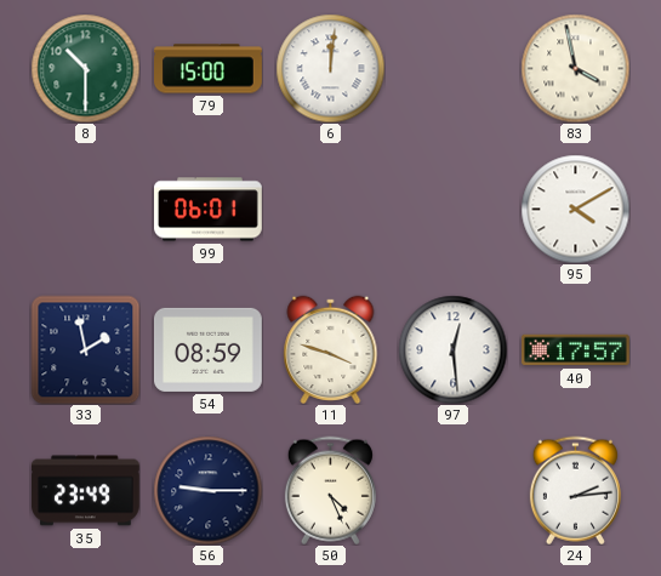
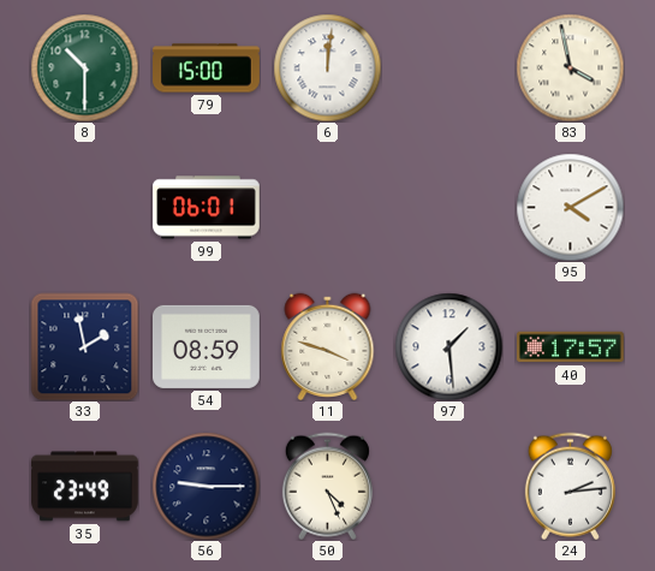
97: 12:29 -> 1:29
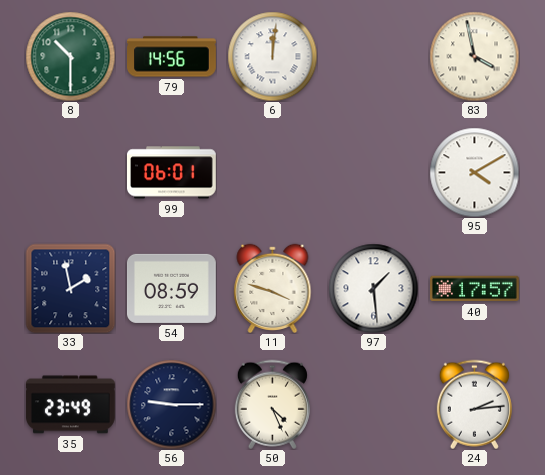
79: 15:00 -> 14:56
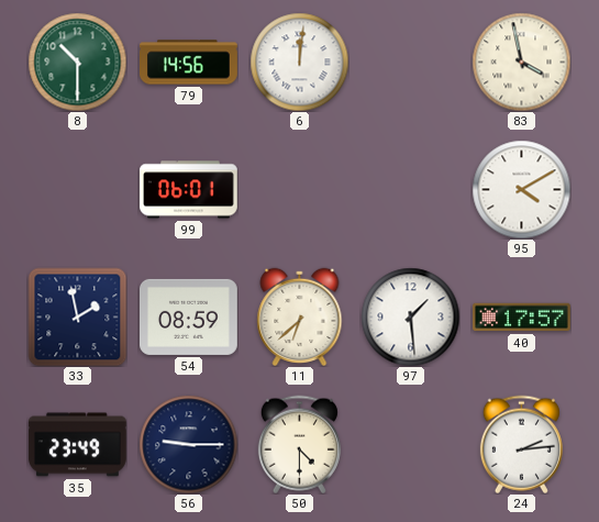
11: 3:48 -> 6:38
50: 4:26 -> 4:30
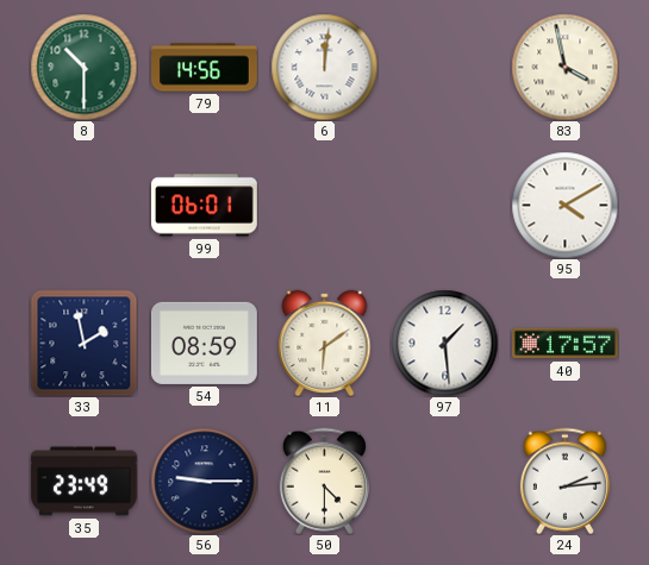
11: 6:38 -> 6:09
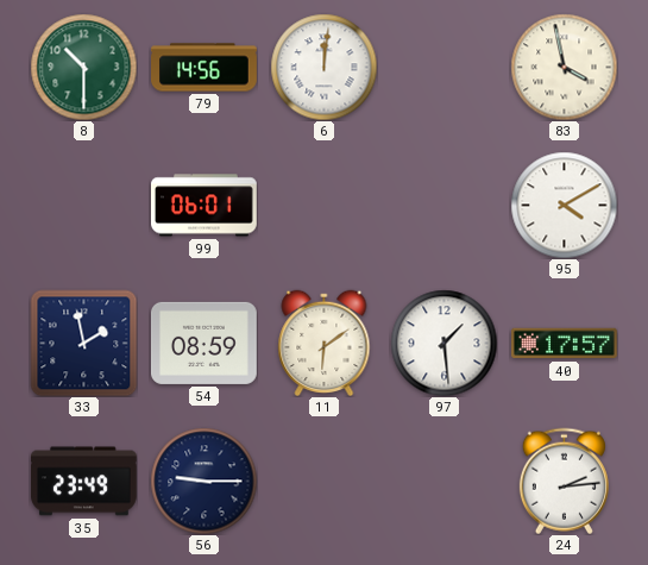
50: 4:30 -> none
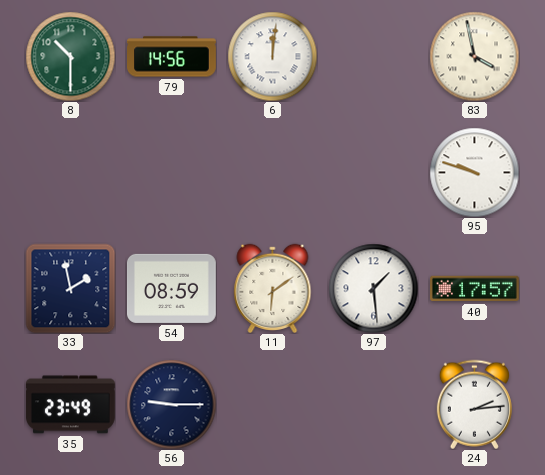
99: 06:01 -> none
95: 4:10 -> 9:48
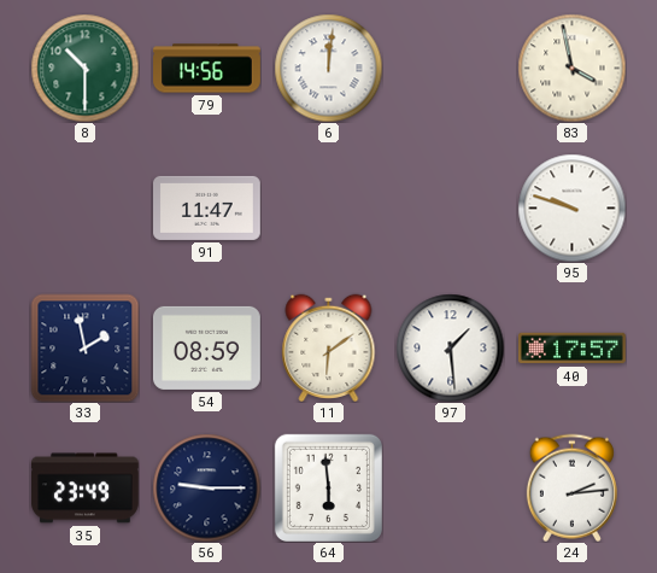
91: none -> 11:47
64: none -> 5:59
